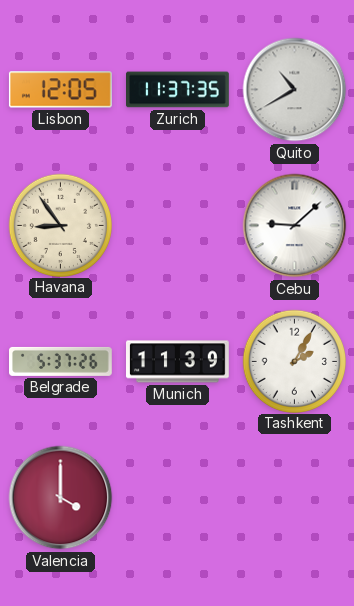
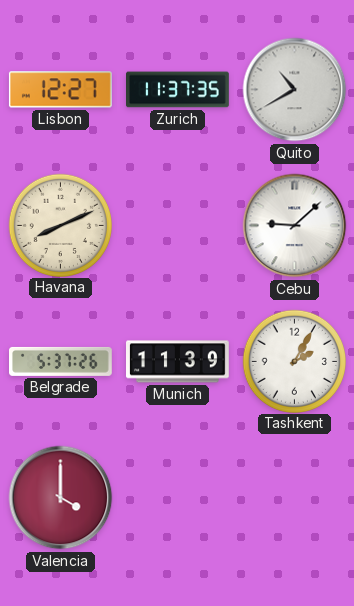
Lisbon: 12:05 -> 12:27
Havana: 8:54 -> 8:11
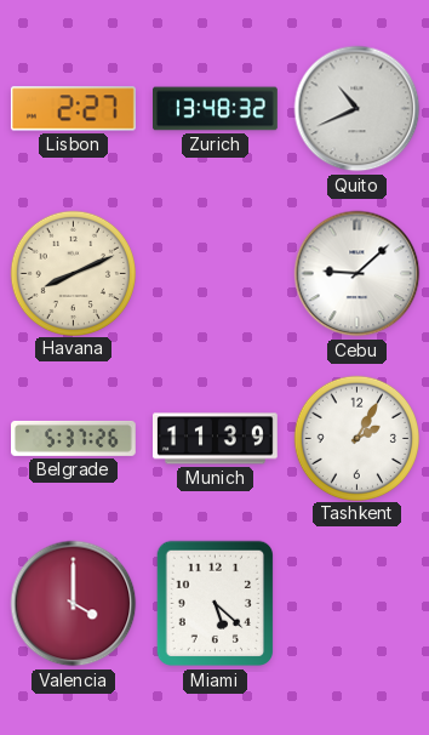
Lisbon: 12:27 -> 2:27
Zurich: 11:37 -> 13:48
Quito: 10:40 -> 10:41
Miami: none -> 5:22
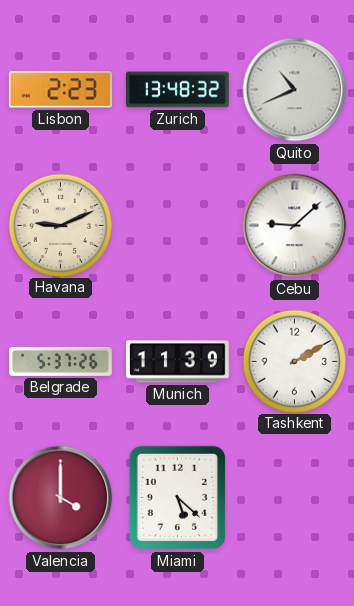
Lisbon: 2:27 -> 2:23
Havana: 8:11 -> 9:11
Tashkent: 2:05 -> 2:10
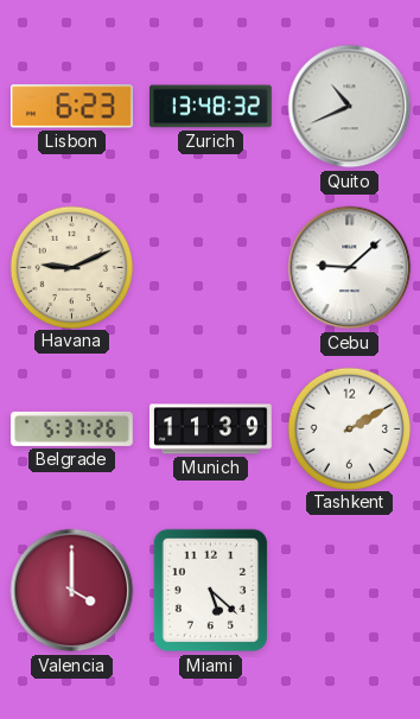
Lisbon: 2:23 -> 6:23
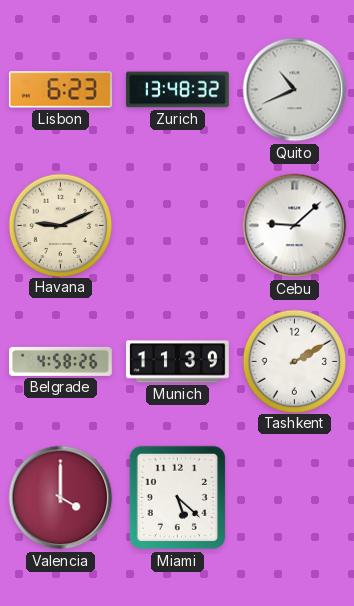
Belgrade: 5:37 -> 4:58
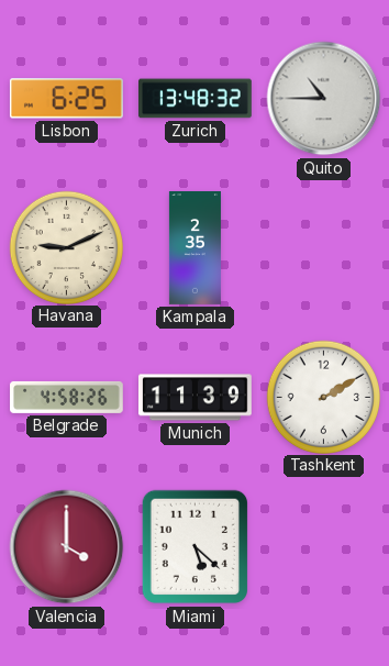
Lisbon: 6:23 -> 6:25
Quito: 10:41 -> 10:45
Kampala: none -> 2:35
Cebu: 9:08 -> none
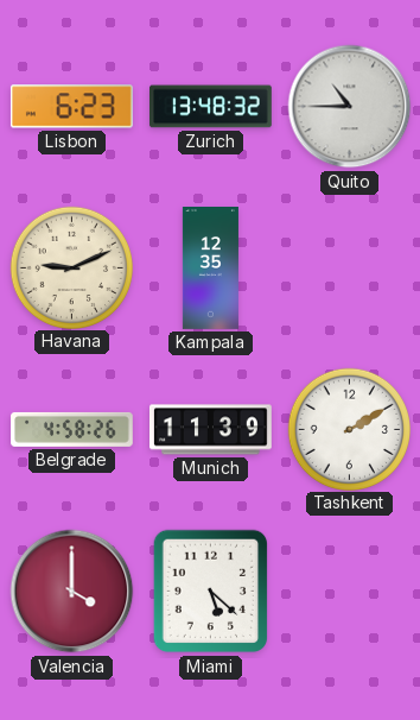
Lisbon: 6:25 -> 6:23
Kampala: 2:35 -> 12:35
